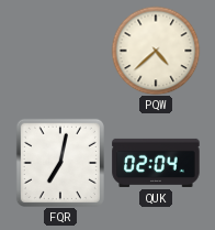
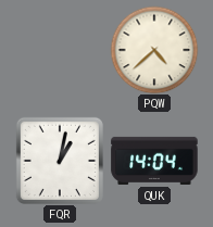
FQR: 7:02 -> 1:02
QUK: 02:04 -> 14:04
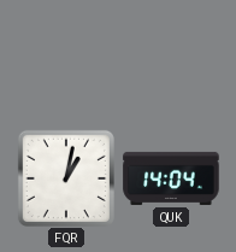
PQW: 4:38 -> none
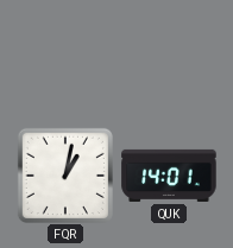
QUK: 14:04 -> 14:01
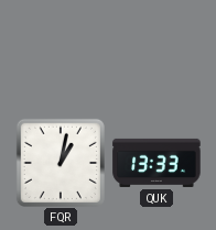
QUK: 14:01 -> 13:33
